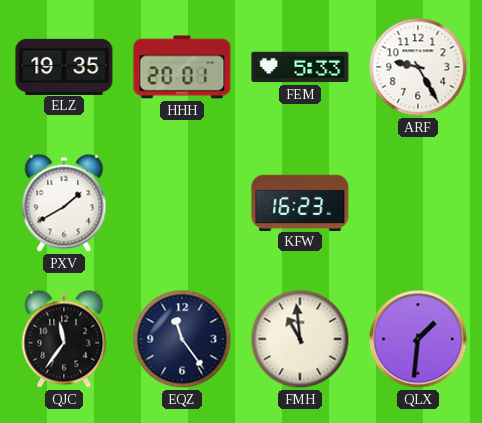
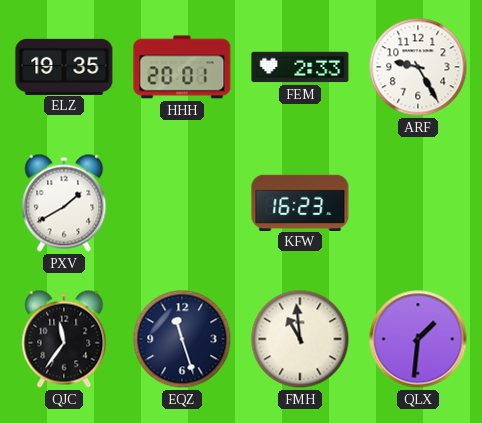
FEM: 5:33 -> 2:33
EQZ: 11:24 -> 11:27
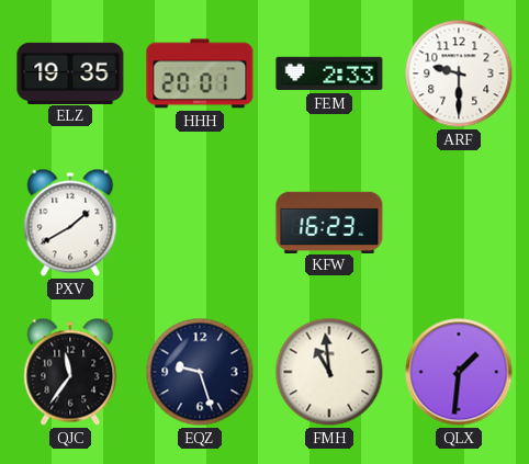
ARF: 9:25 -> 9:30
EQZ: 11:27 -> 9:27
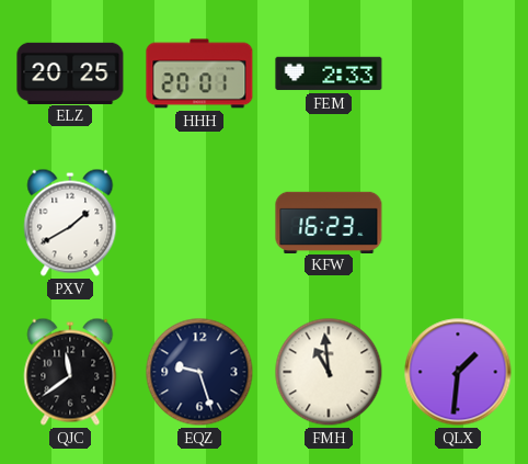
ELZ: 19:35 -> 20:25
ARF: 9:30 -> none
QJC: 11:36 -> 11:39
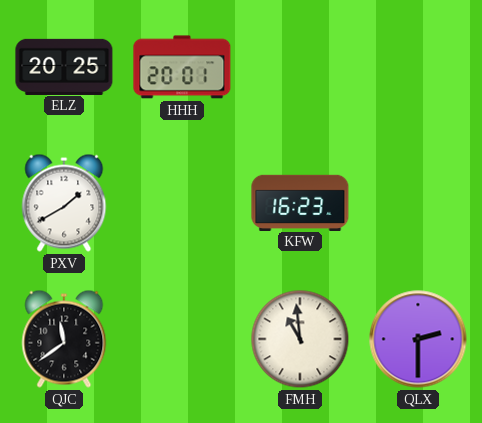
FEM: 2:33 -> none
EQZ: 9:27 -> none
QLX: 1:31 -> 2:30
